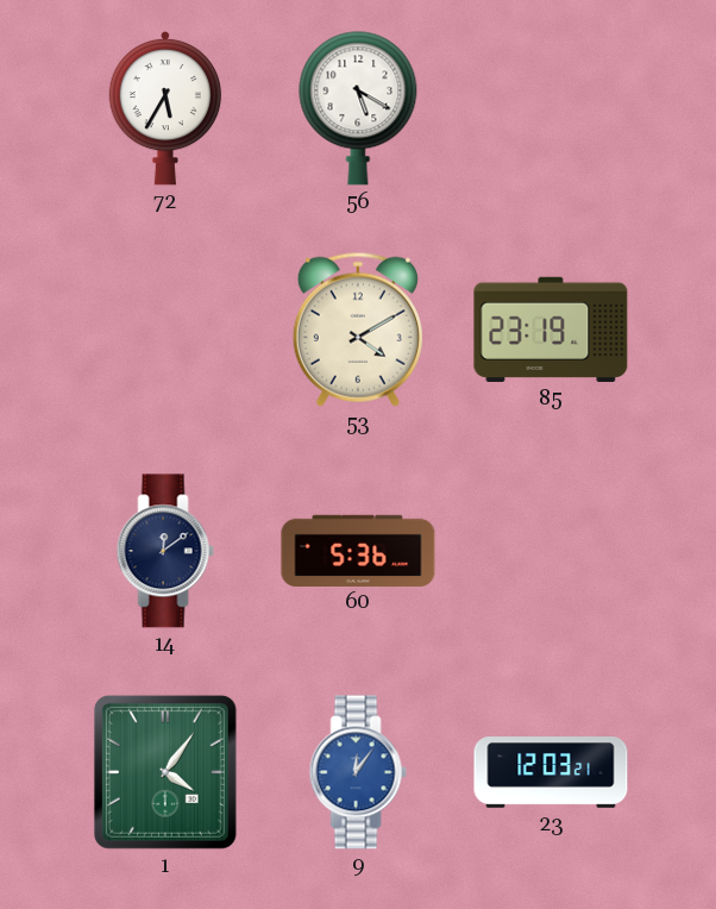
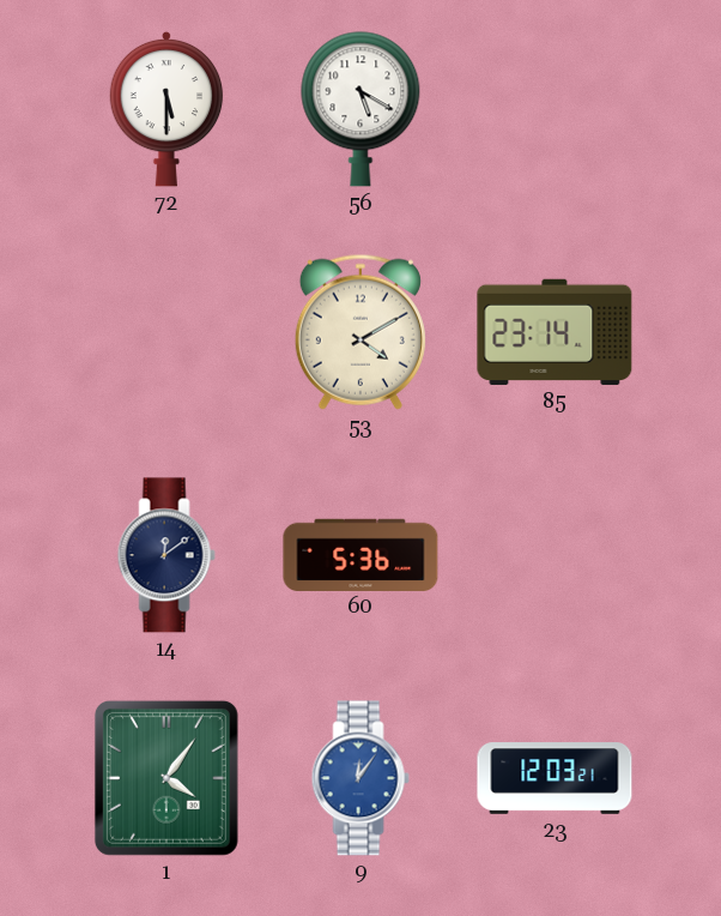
72: 5:35 -> 5:30
85: 23:19 -> 23:14
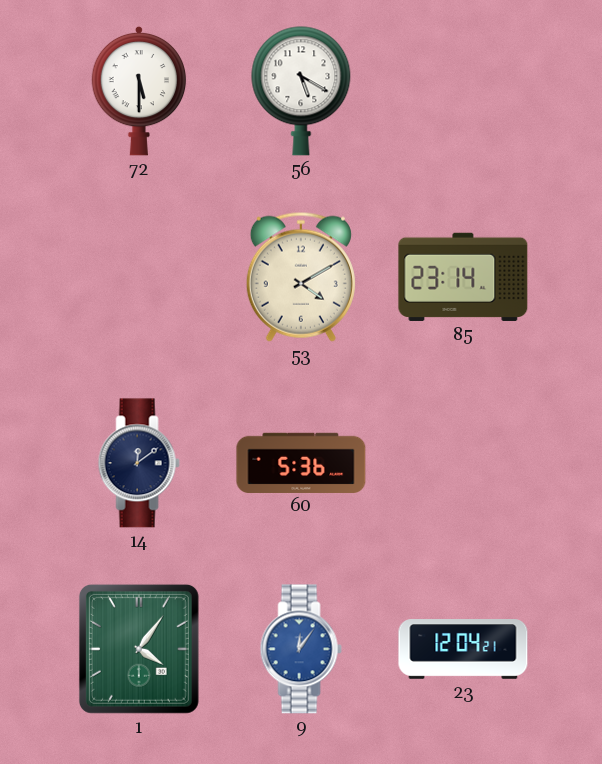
23: 12:03 -> 12:04
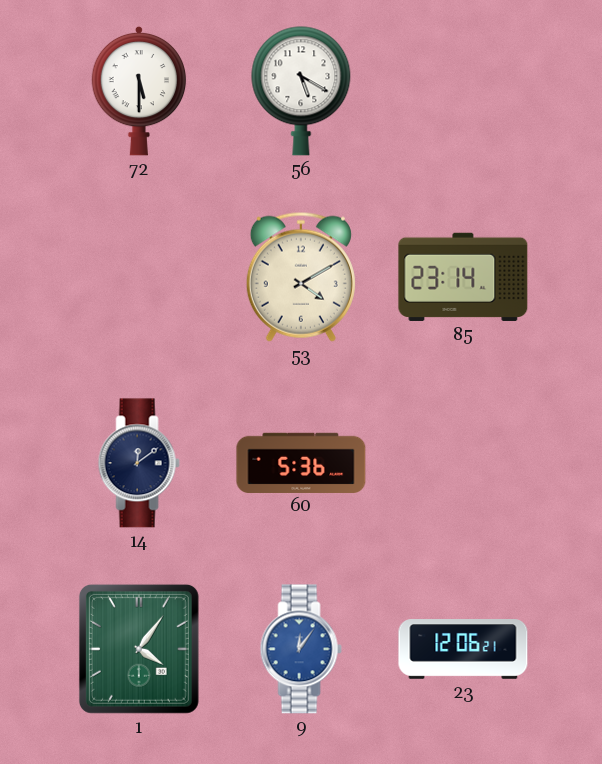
23: 12:04 -> 12:06
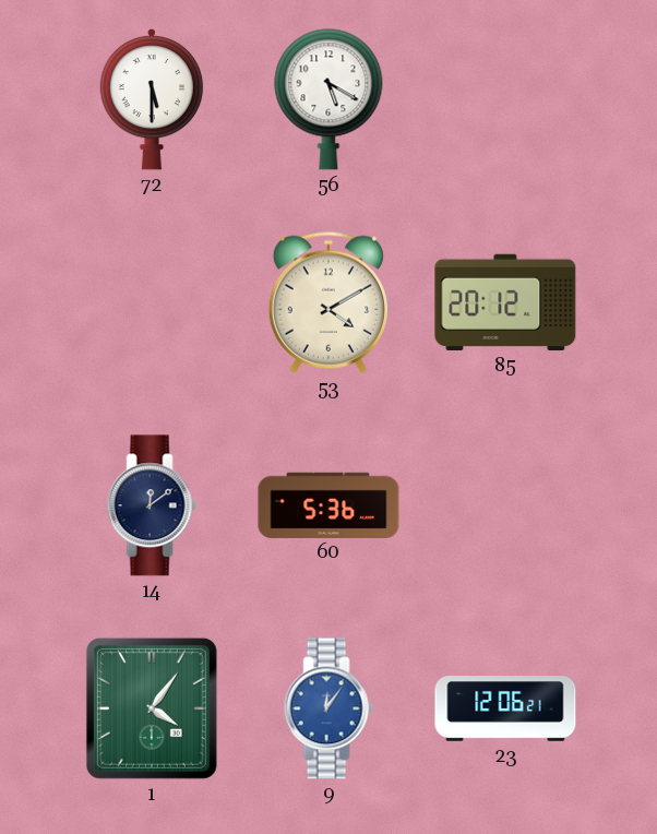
85: 23:14 -> 20:12
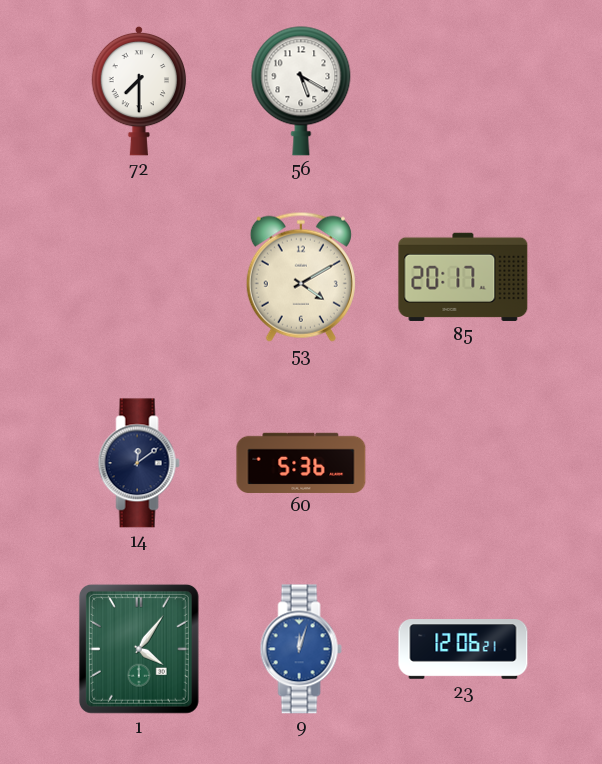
72: 5:30 -> 7:30
85: 20:12 -> 20:17
9: 12:06 -> 12:03
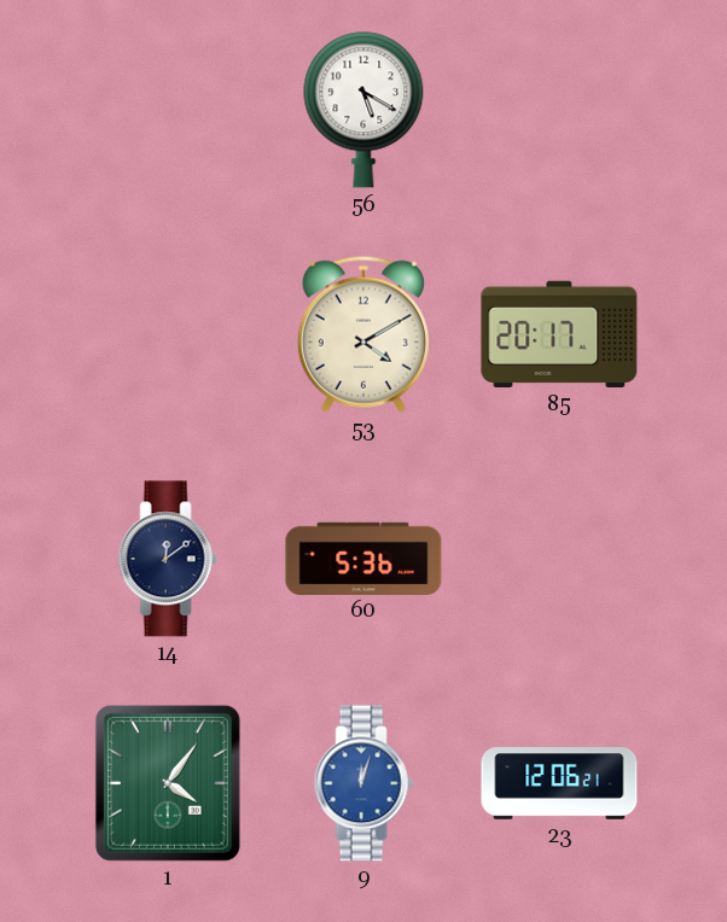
72: 7:30 -> none
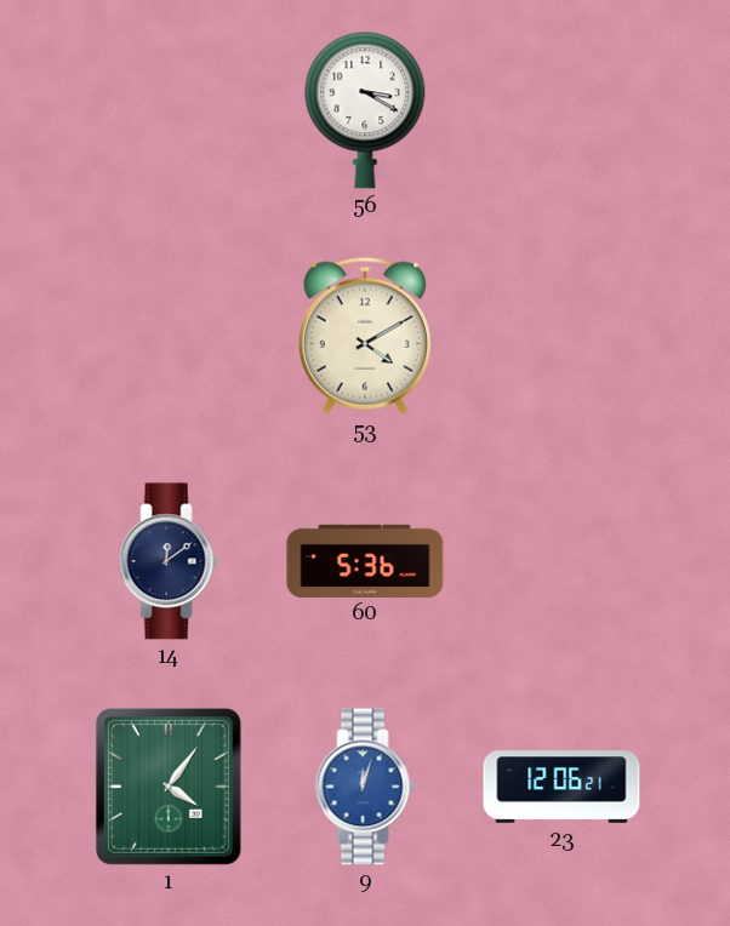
56: 5:20 -> 3:20
85: 20:17 -> none
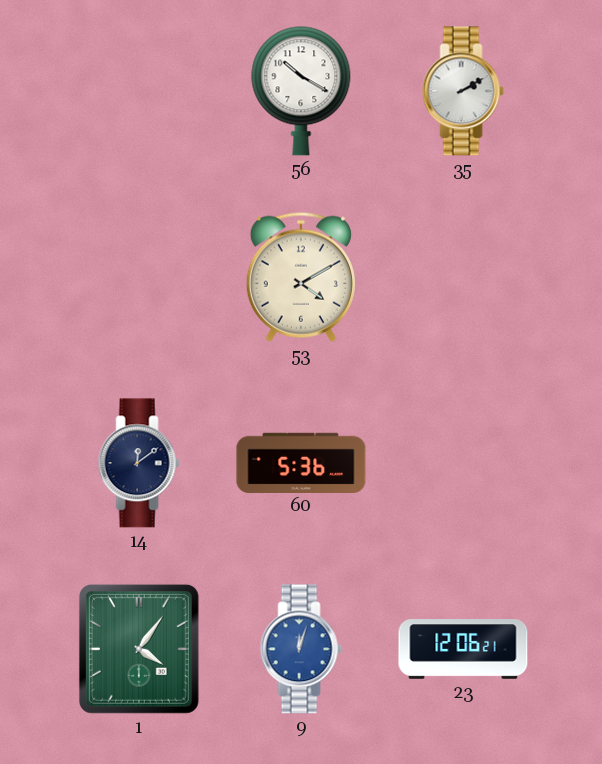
56: 3:20 -> 10:20
35: none -> 2:10
